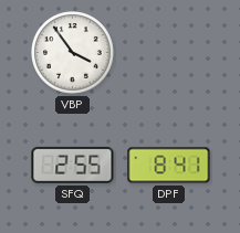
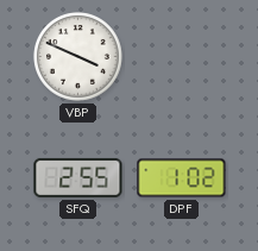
VBP: 3:54 -> 3:49
DPF: 8:41 -> 1:02
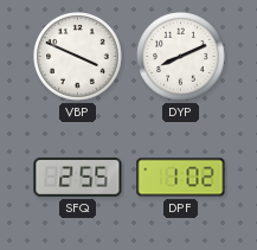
DYP: none -> 8:11
